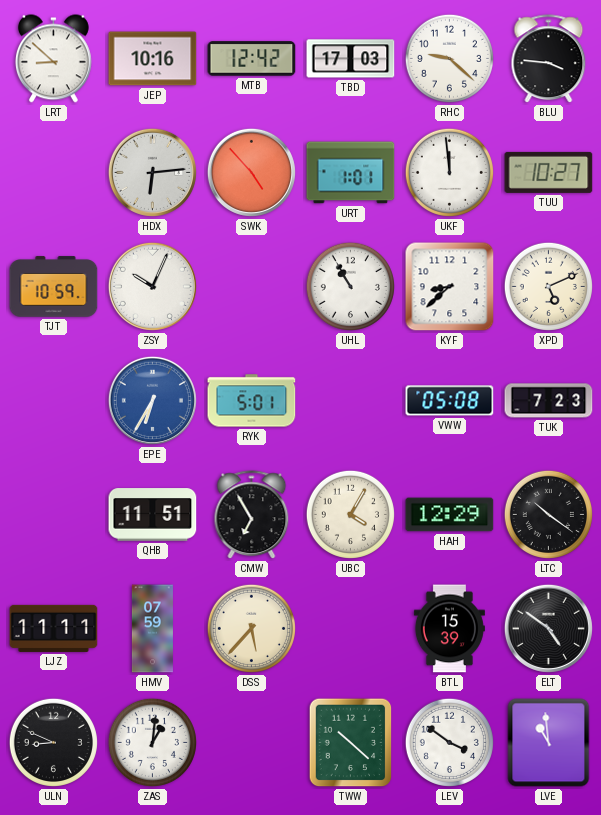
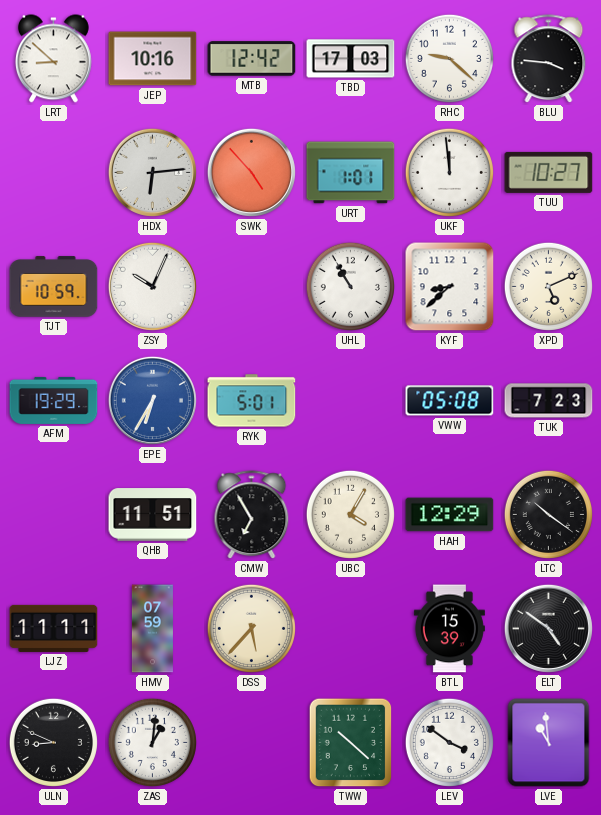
AFM: none -> 19:29
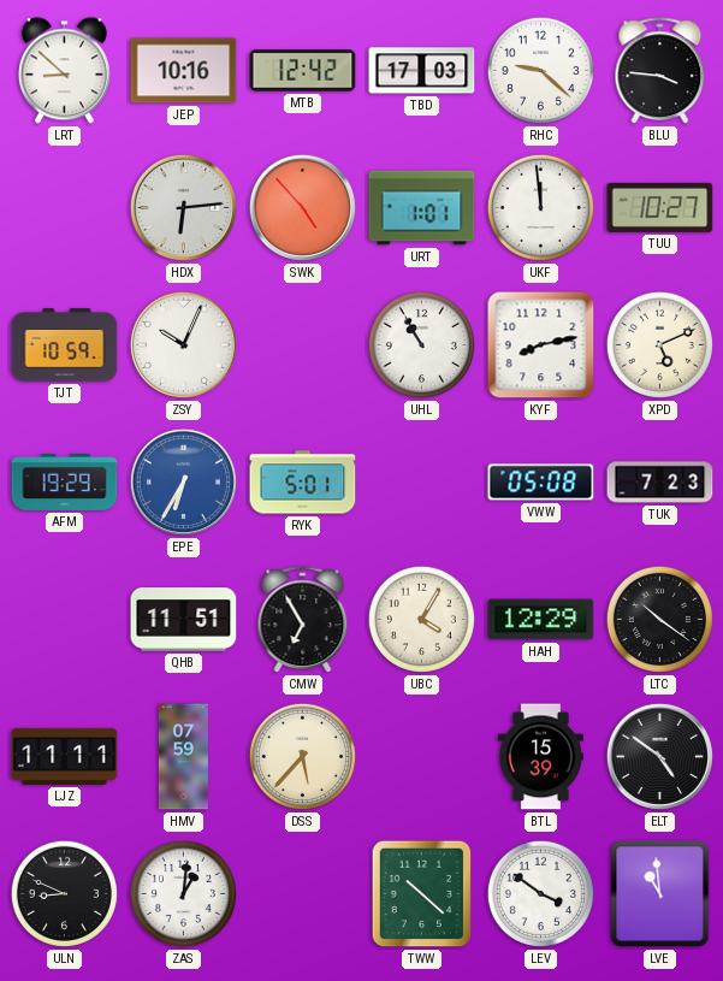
KYF: 8:38 -> 8:13
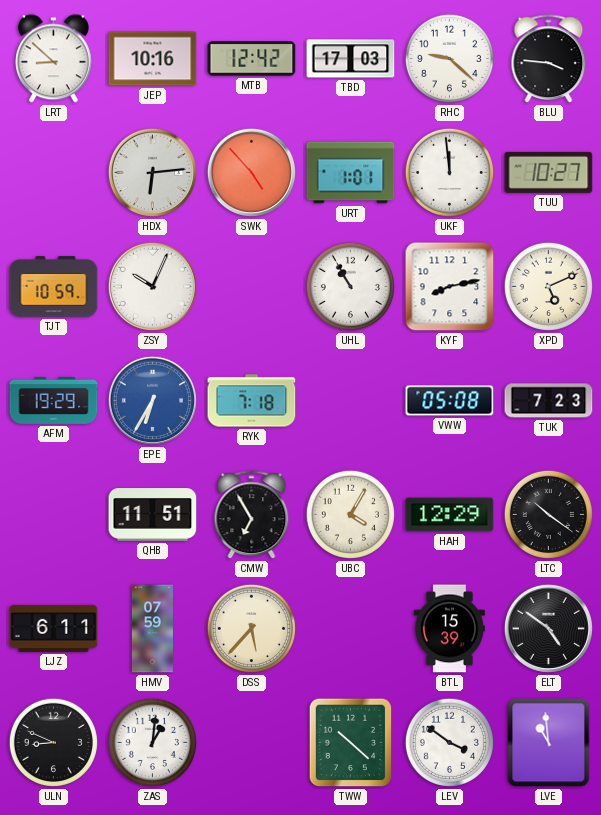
RYK: 5:01 -> 7:18
LJZ: 11:11 -> 6:11
